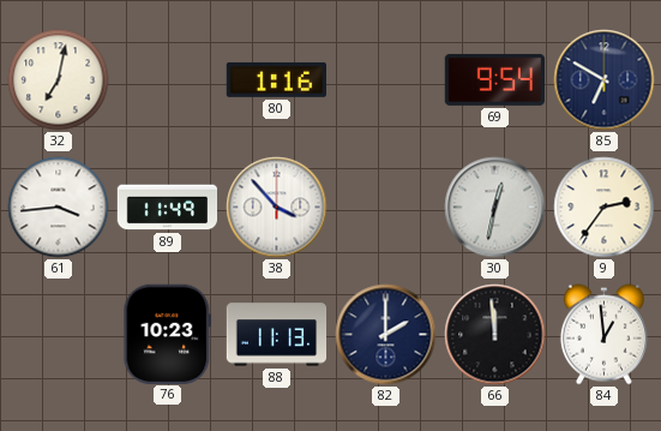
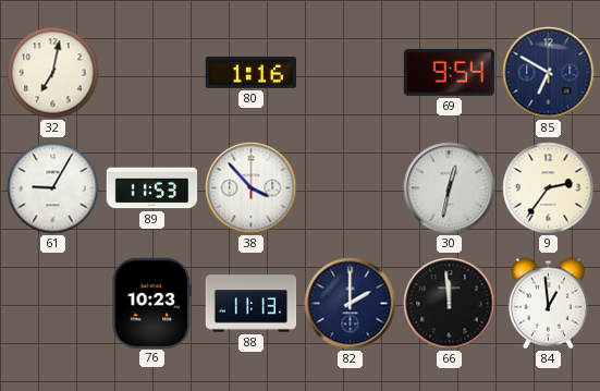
61: 3:44 -> 9:05
89: 11:49 -> 11:53
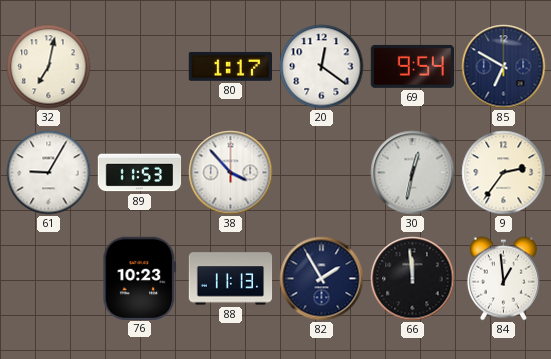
80: 1:16 -> 1:17
20: none -> 12:21
82: 2:00 -> 1:55
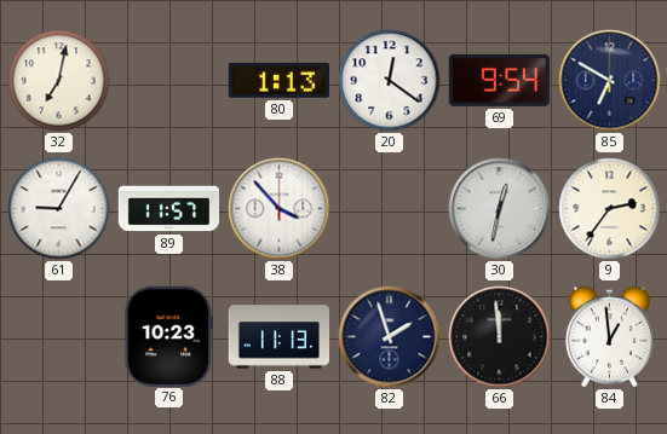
80: 1:17 -> 1:13
89: 11:53 -> 11:57
82: 1:55 -> 1:57
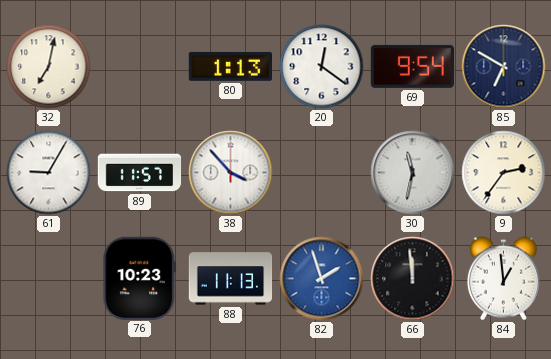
30: 12:32 -> 11:32
82 dial: navy -> blue
